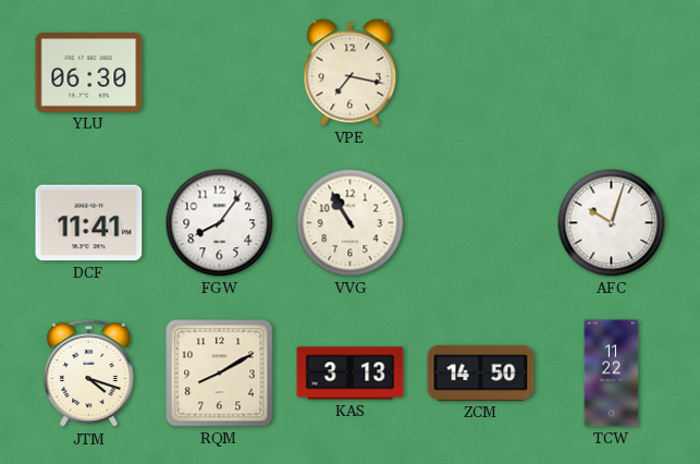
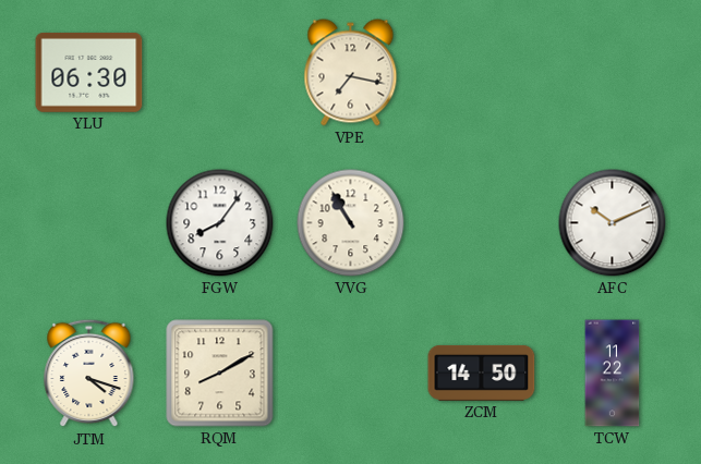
DCF: 11:41 -> none
AFC: 10:03 -> 10:11
KAS: 3:13 -> none
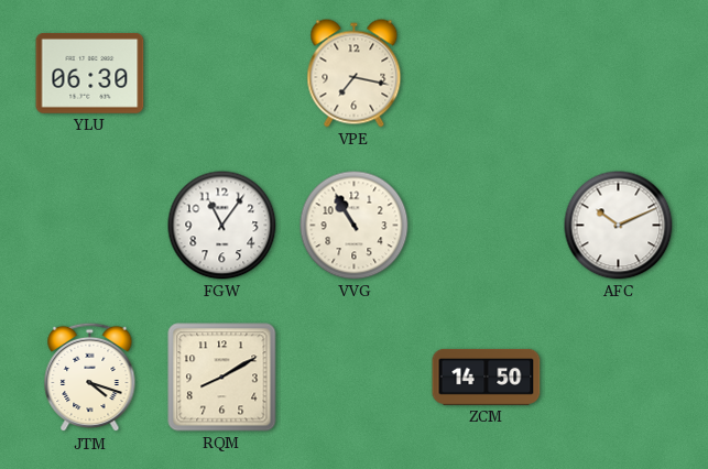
FGW: 8:06 -> 11:06
TCW: 11:22 -> none
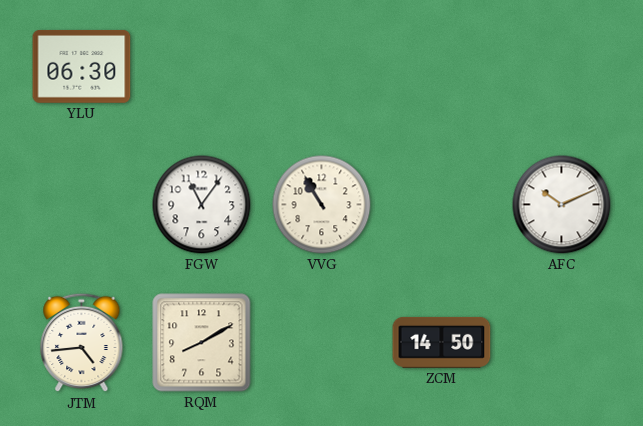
VPE: 7:17 -> none
JTM: 4:18 -> 4:44
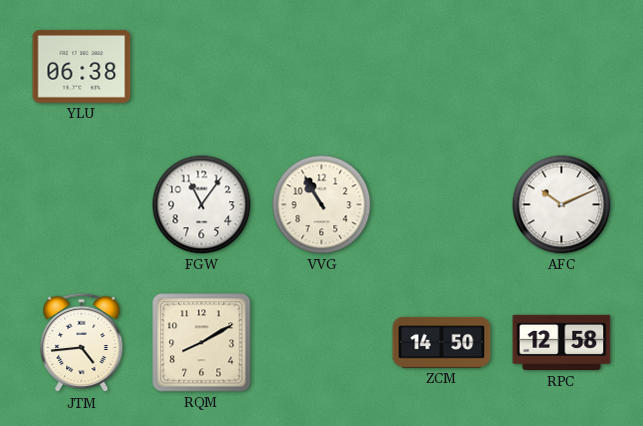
YLU: 06:30 -> 06:38
RPC: none -> 12:58
